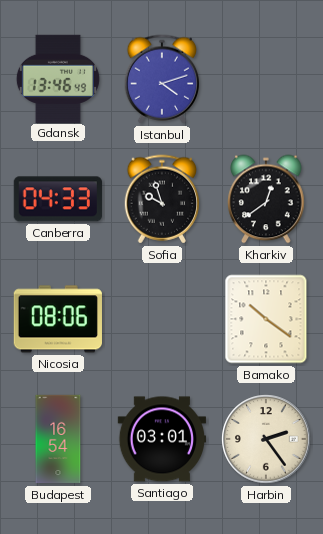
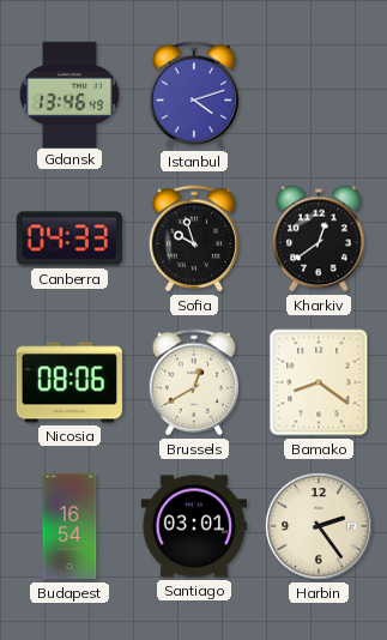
Brussels: none -> 12:40
Bamako: 10:21 -> 8:21
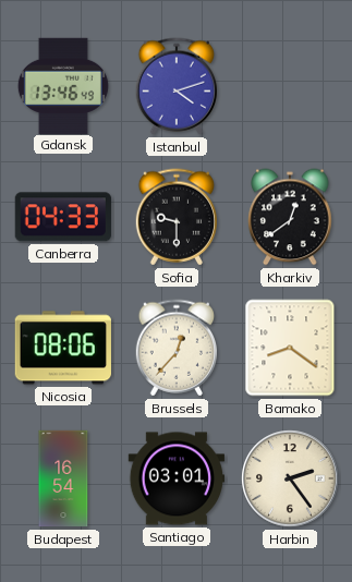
Sofia: 9:57 -> 9:30
Brussels: 12:40 -> 12:37
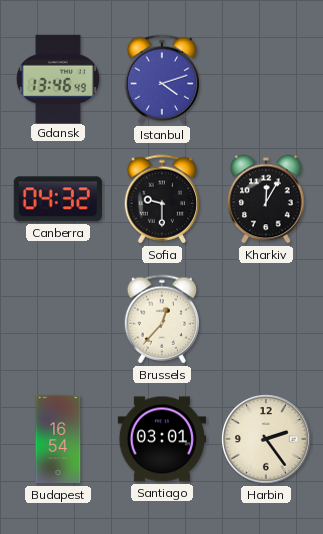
Canberra: 04:33 -> 04:32
Kharkiv: 12:39 -> 12:05
Nicosia: 08:06 -> none
Bamako: 8:21 -> none
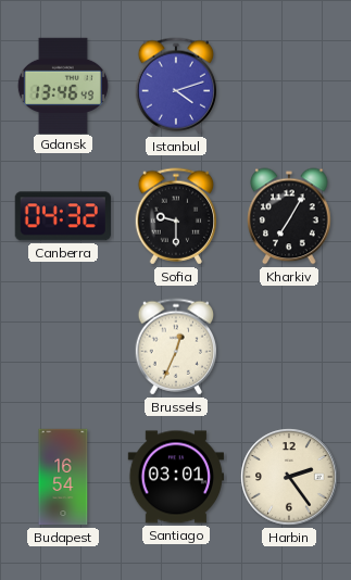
Kharkiv: 12:05 -> 7:05
Brussels: 12:37 -> 12:34
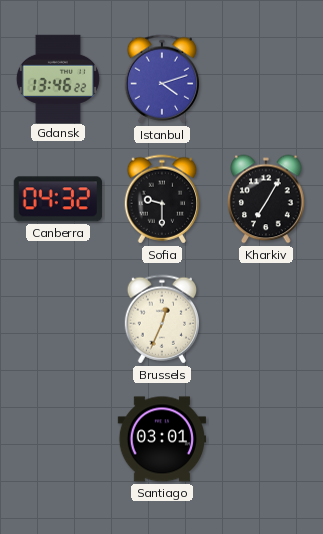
Gdansk: 13:46:49 -> 13:46:22
Budapest: 16:54 -> none
Harbin: 2:24 -> none
